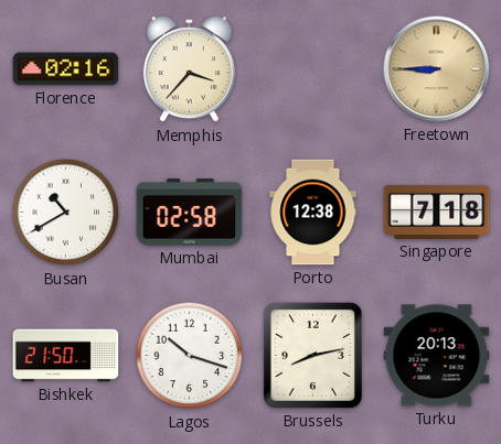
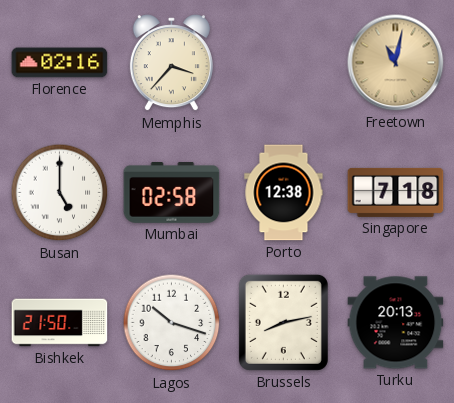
Freetown: 8:45 -> 11:02
Busan: 10:40 -> 5:00
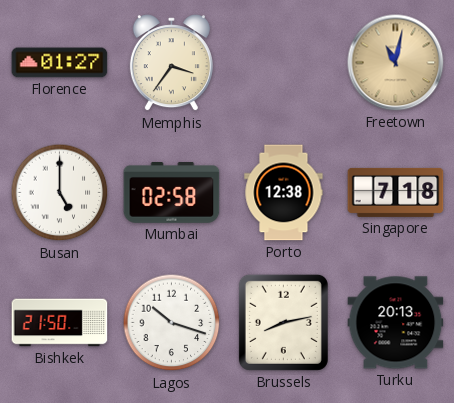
Florence: 02:16 -> 01:27
Memphis: 3:37 -> 3:36
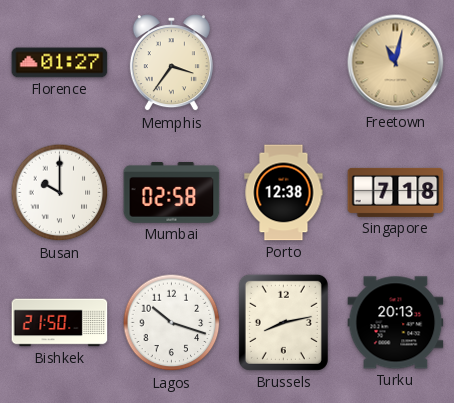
Busan: 5:00 -> 10:00
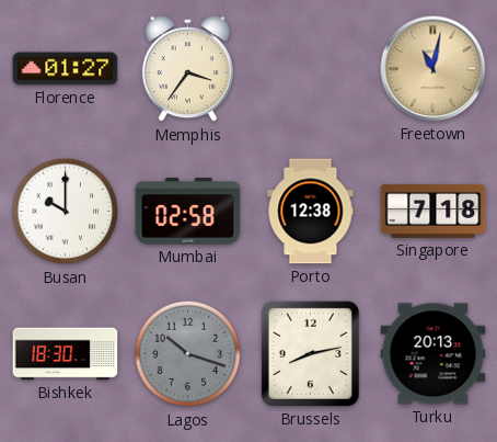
Bishkek: 21:50 -> 18:30
Lagos dial: white -> grey
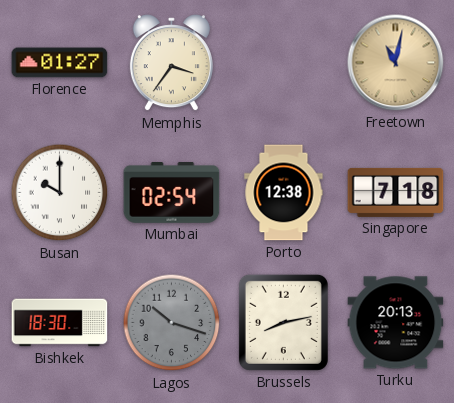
Mumbai: 02:58 -> 02:54
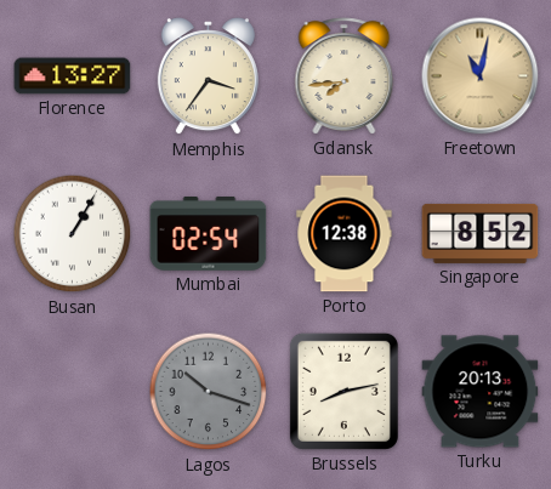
Florence: 01:27 -> 13:27
Gdansk: none -> 7:44
Busan: 10:00 -> 1:05
Singapore: 7:18 -> 8:52
Bishkek: 18:30 -> none
